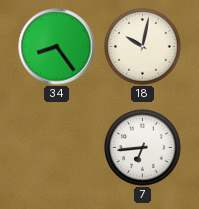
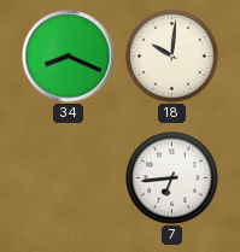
34: 8:24 -> 8:19
18: 10:02 -> 10:01
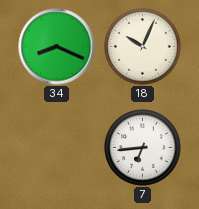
18: 10:01 -> 10:04
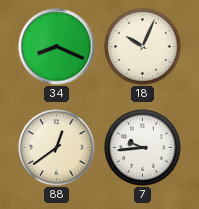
88: none -> 12:39
7: 6:44 -> 9:44
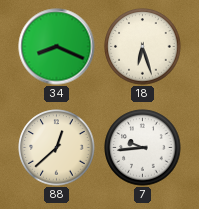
18: 10:04 -> 6:27
88: 12:39 -> 12:38
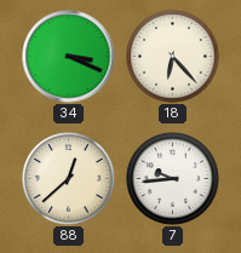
34: 8:19 -> 3:19
18: 6:27 -> 6:23
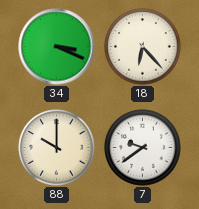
88: 12:38 -> 10:00
7: 9:44 -> 9:39
